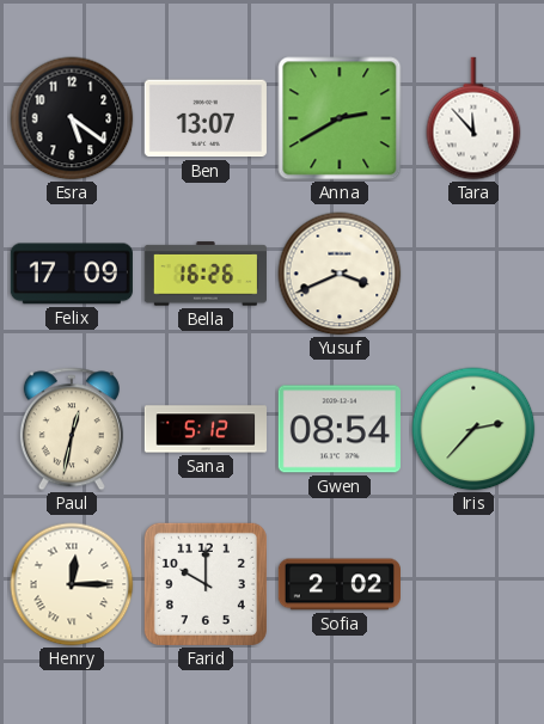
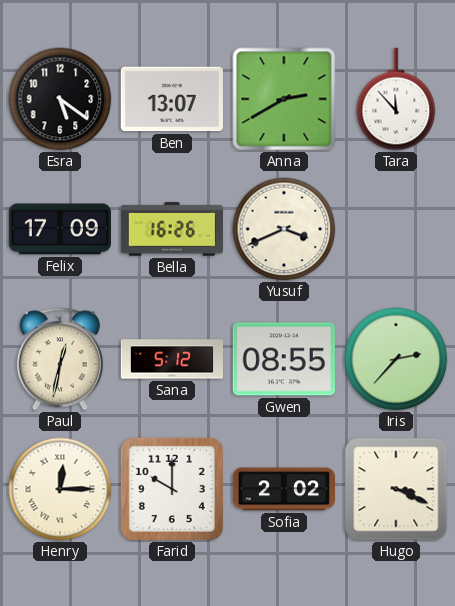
Gwen: 08:54 -> 08:55
Hugo: none -> 3:19
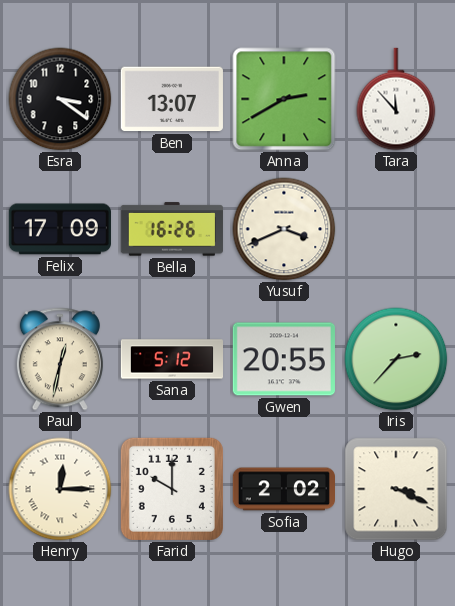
Esra: 5:21 -> 3:21
Gwen: 08:55 -> 20:55
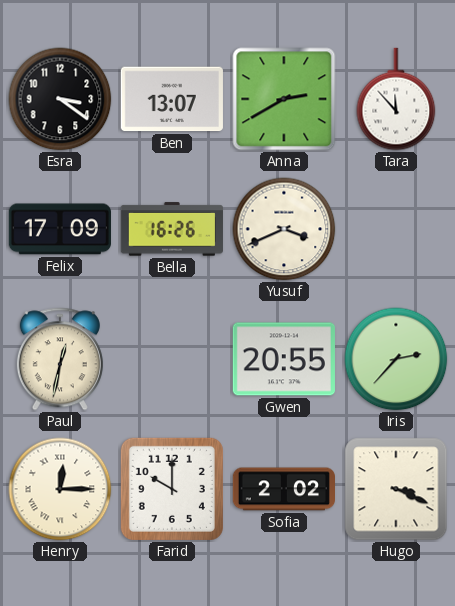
Sana: 5:12 -> none
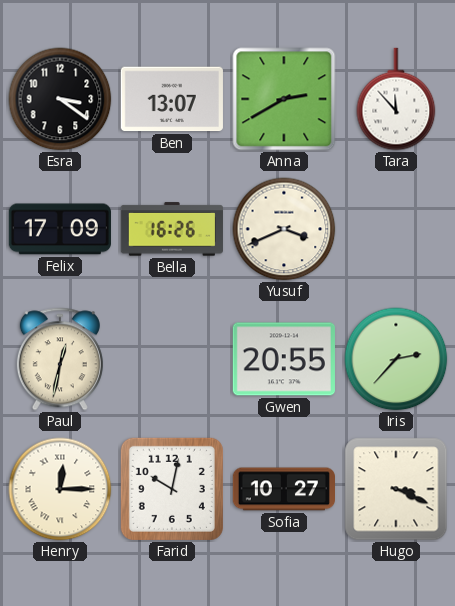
Farid: 10:00 -> 10:02
Sofia: 2:02 -> 10:27
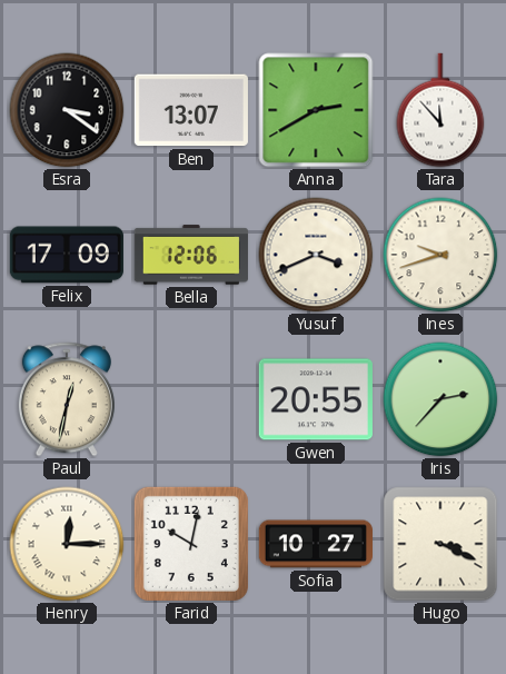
Bella: 16:26 -> 12:06
Ines: none -> 9:42
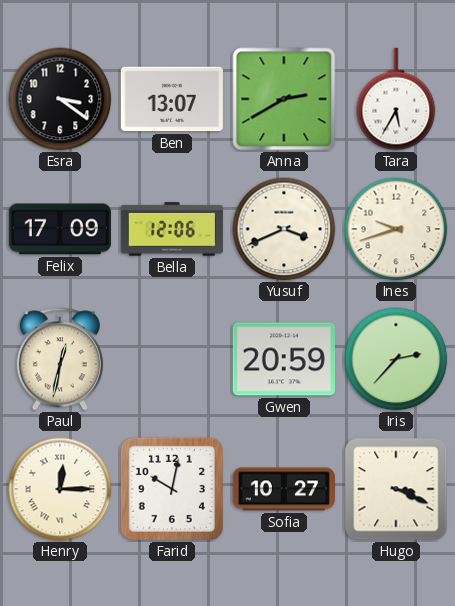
Tara: 11:53 -> 5:35
Gwen: 20:55 -> 20:59
